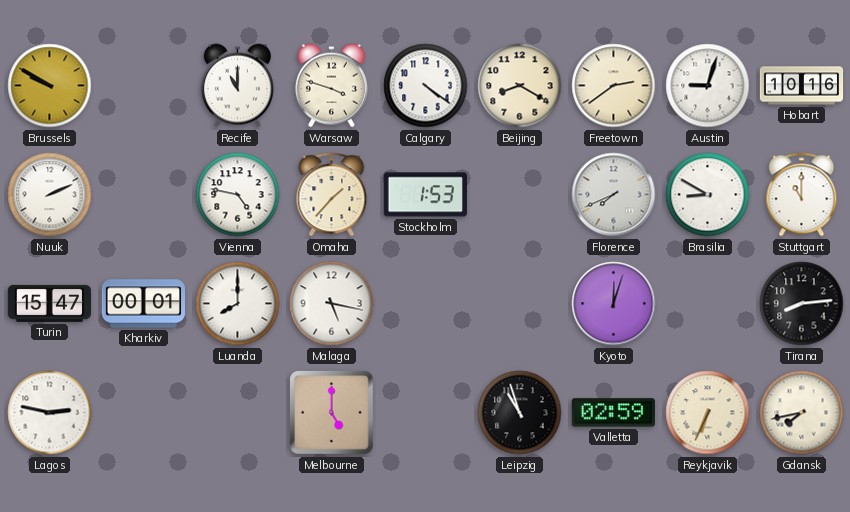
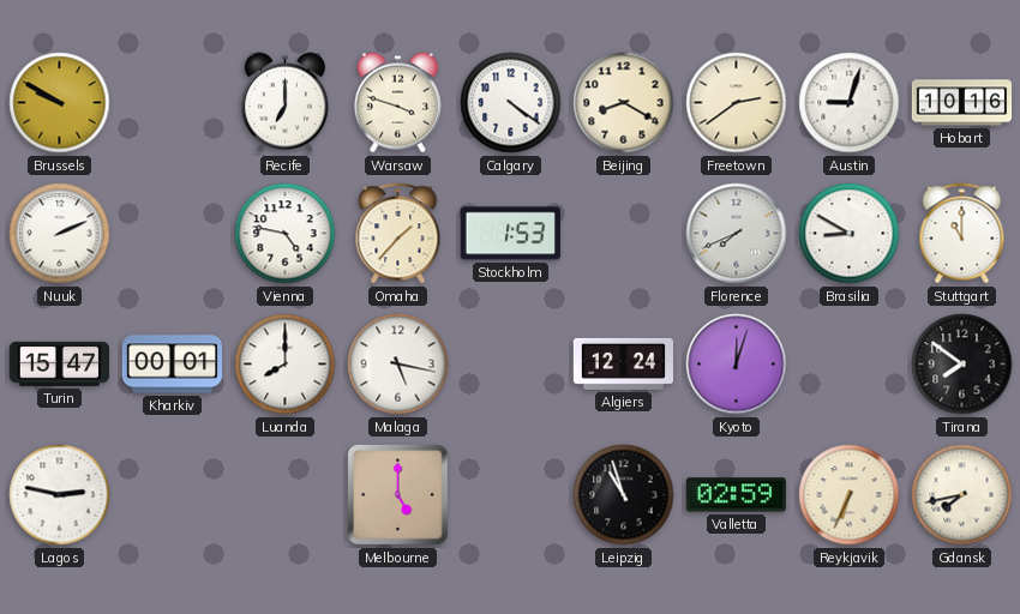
Recife: 11:00 -> 7:00
Algiers: none -> 12:24
Tirana: 8:14 -> 7:51
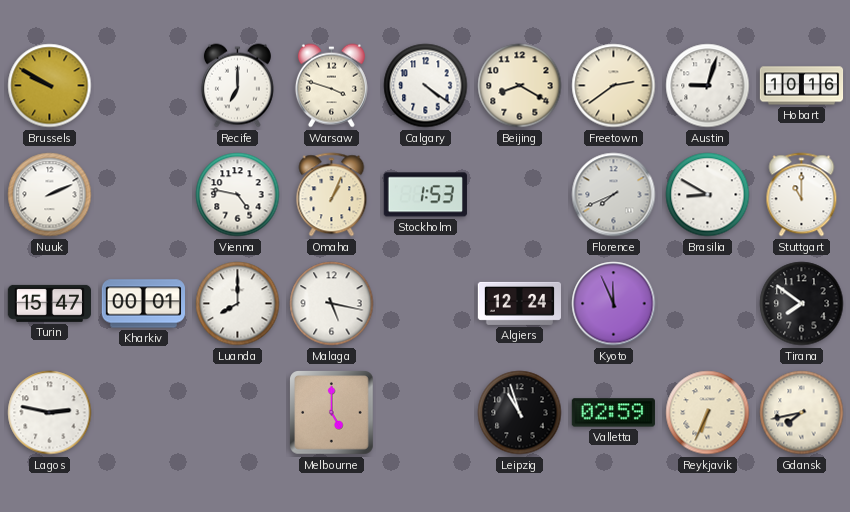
Omaha: 1:37 -> 1:04
Kyoto: 12:03 -> 11:56
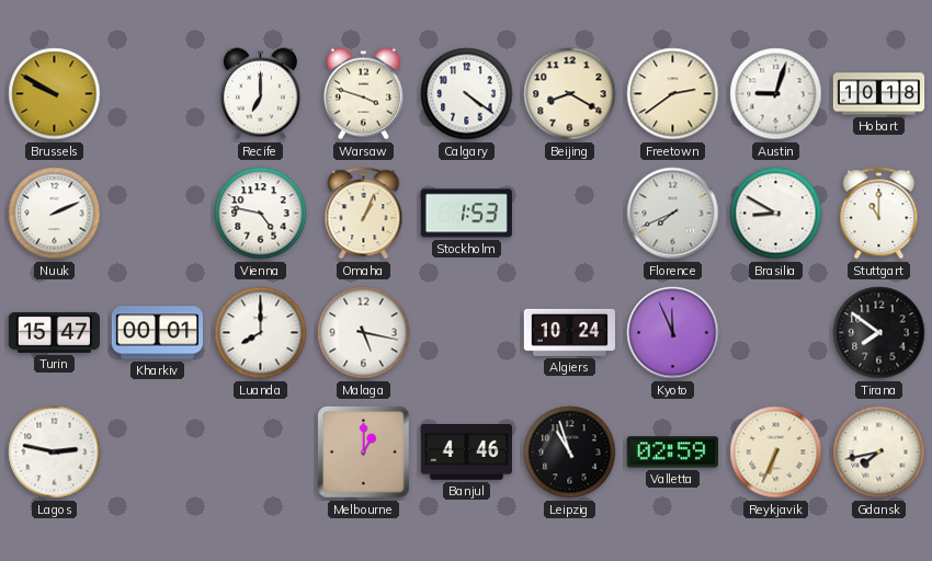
Hobart: 10:16 -> 10:18
Algiers: 12:24 -> 10:24
Melbourne: 5:00 -> 1:00
Banjul: none -> 4:46
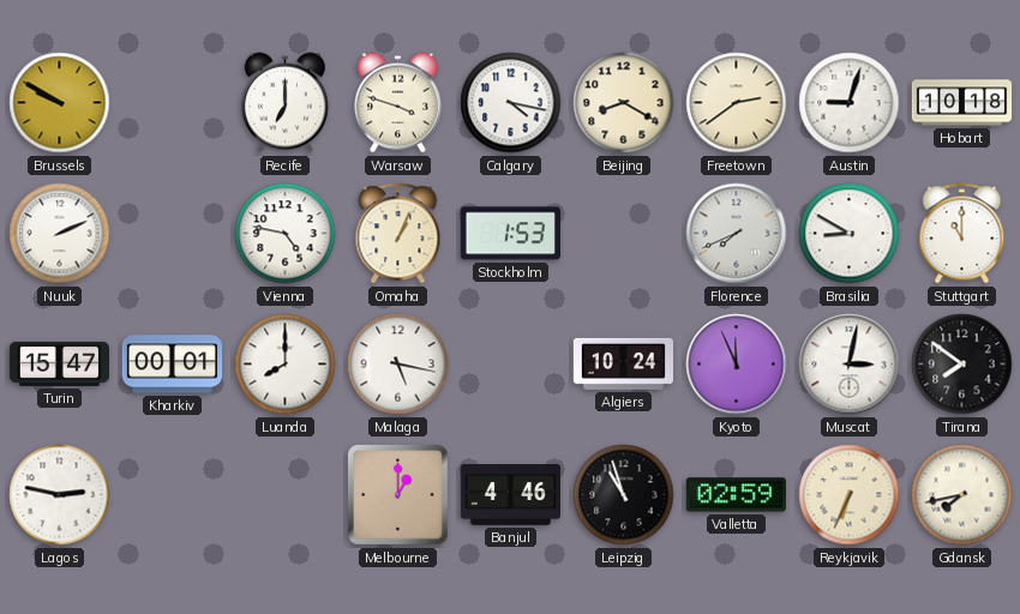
Calgary: 4:21 -> 4:17
Muscat: none -> 3:02
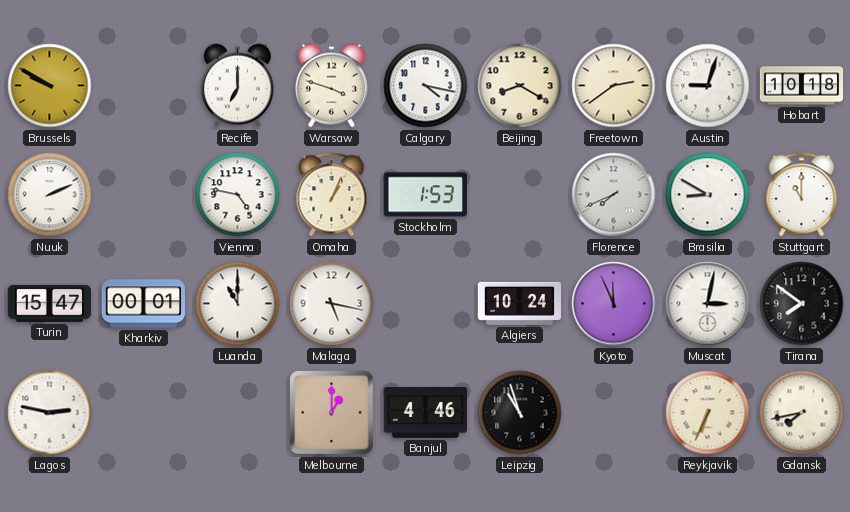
Luanda: 8:00 -> 11:00
Valletta: 02:59 -> none
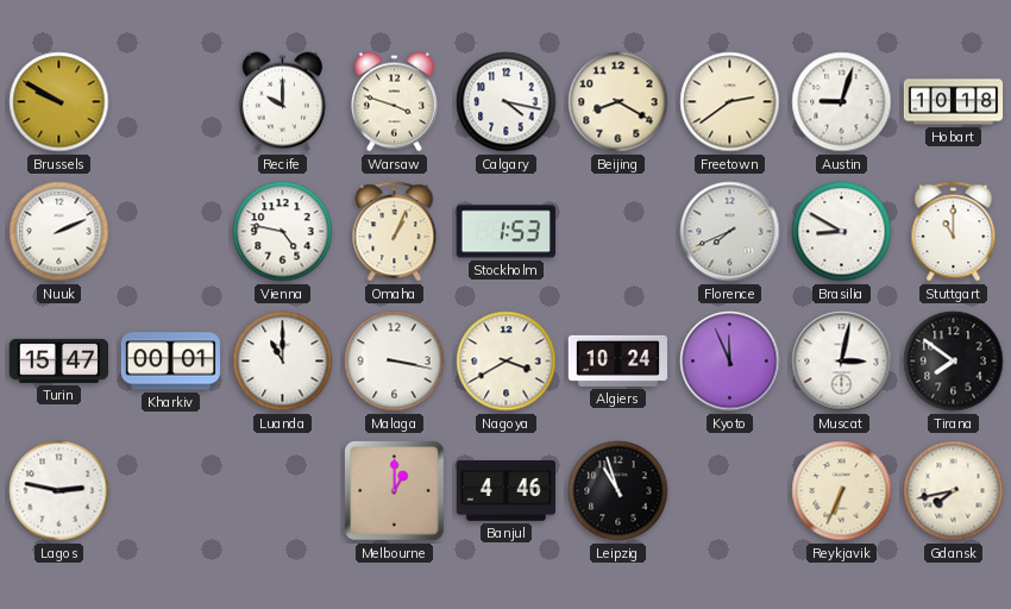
Recife: 7:00 -> 10:00
Malaga: 5:17 -> 3:17
Nagoya: none -> 3:40
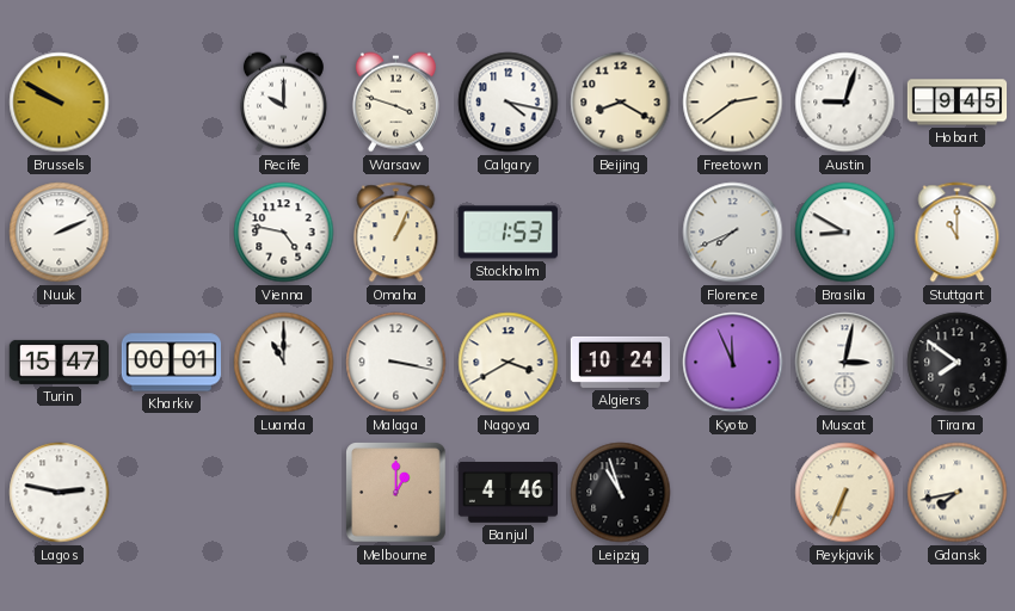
Hobart: 10:18 -> 9:45
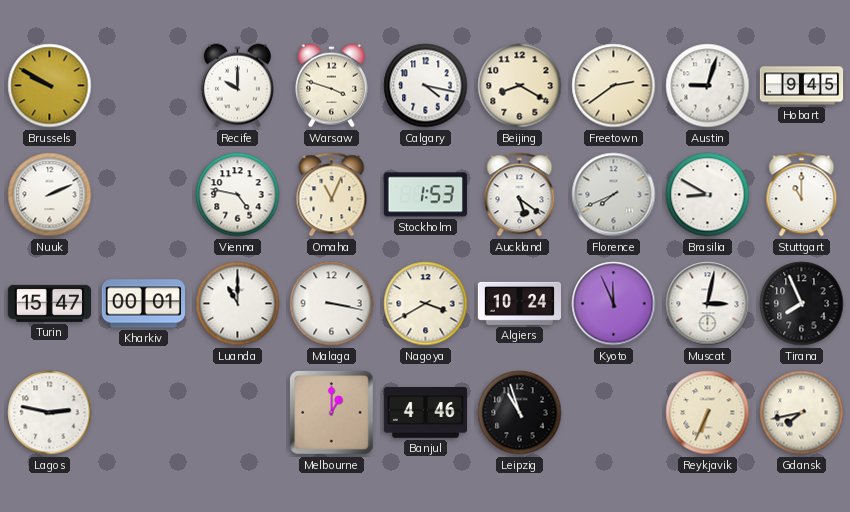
Omaha: 1:04 -> 11:04
Auckland: none -> 5:21
Tirana: 7:51 -> 7:56
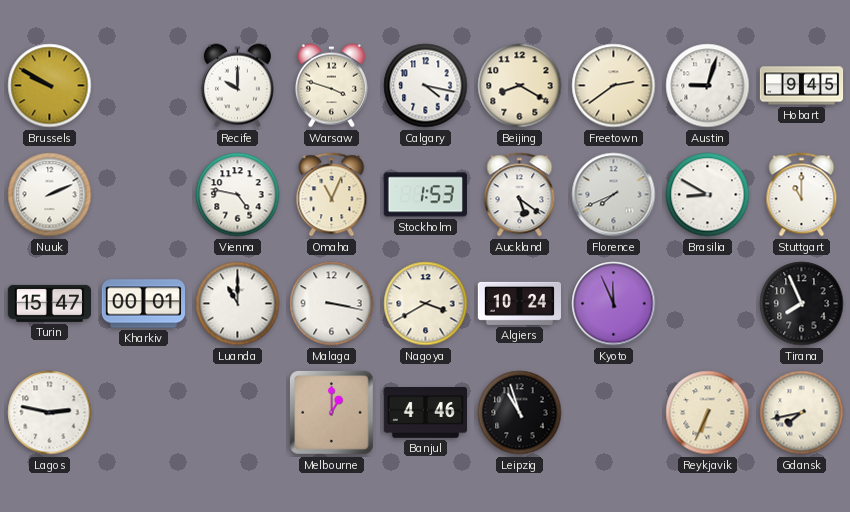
Muscat: 3:02 -> none
